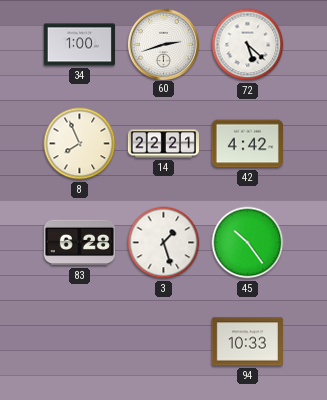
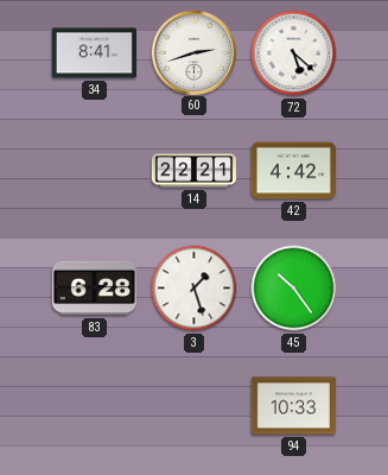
34: 1:00 -> 8:41
8: 7:56 -> none
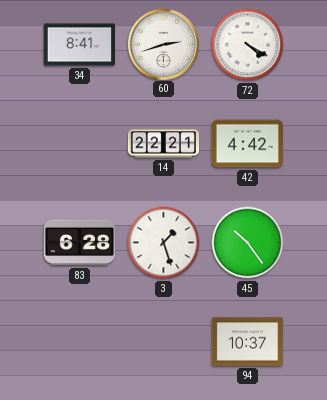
72: 5:22 -> 4:20
94: 10:33 -> 10:37
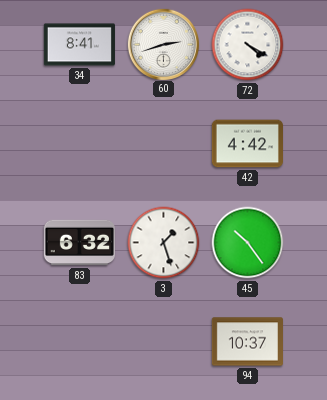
14: 22:21 -> none
83: 6:28 -> 6:32
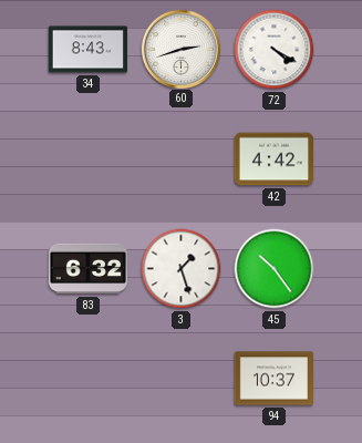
34: 8:41 -> 8:43
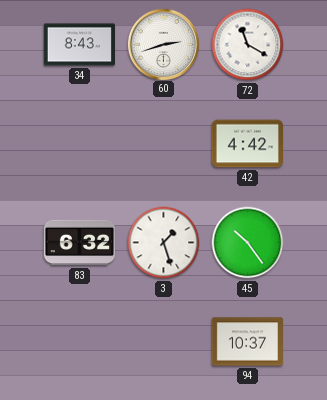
72: 4:20 -> 11:20
